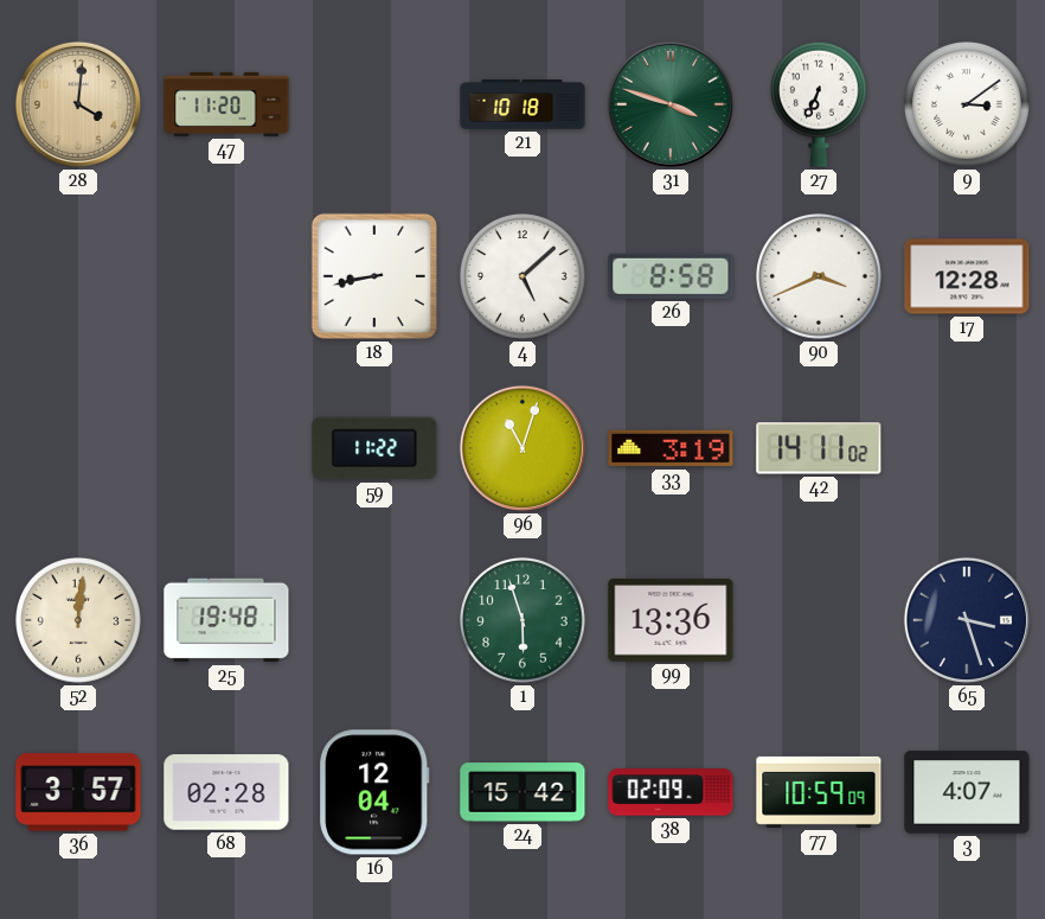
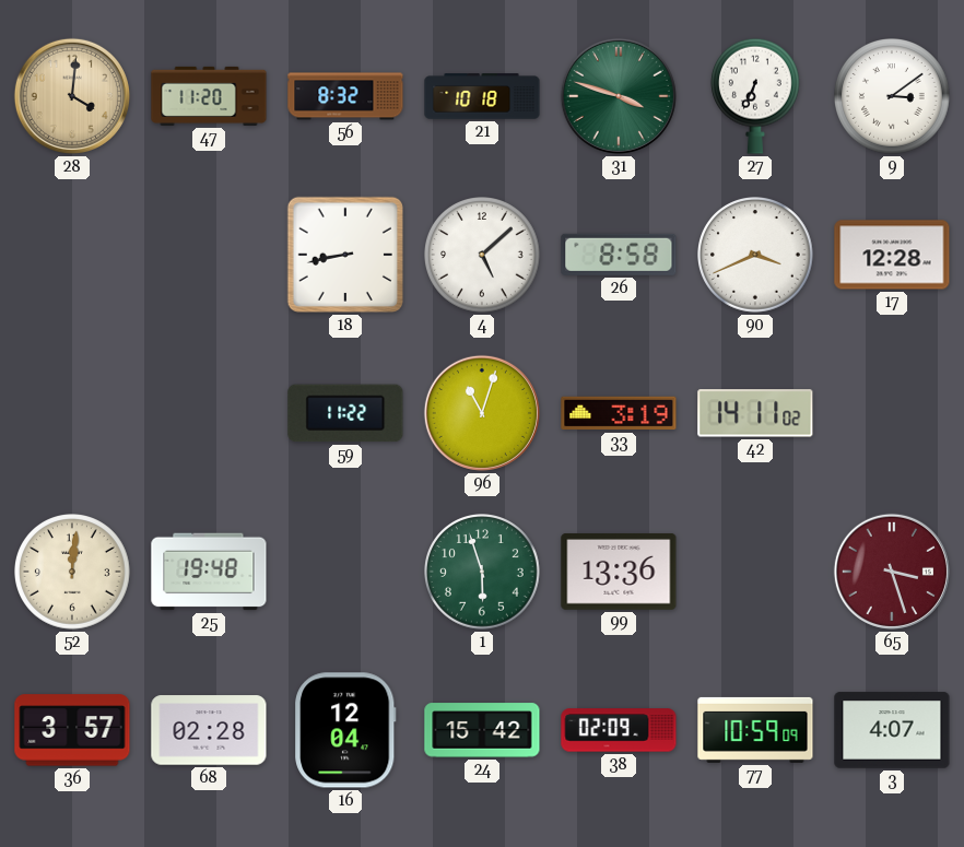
56: none -> 8:32
65 dial: navy -> burgundy
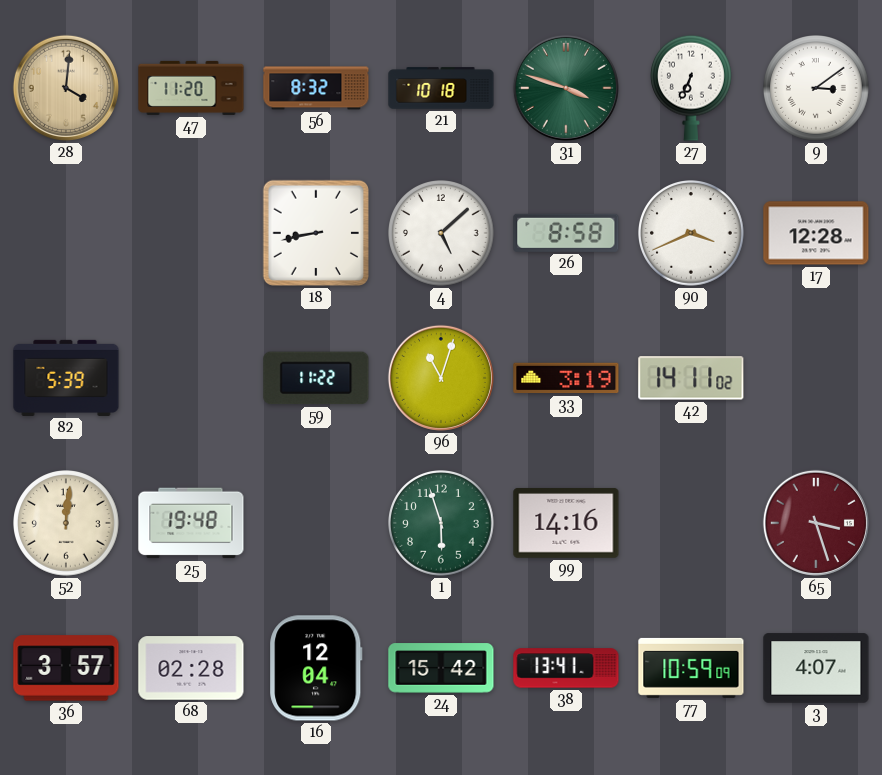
82: none -> 5:39
99: 13:36 -> 14:16
38: 02:09 -> 13:41
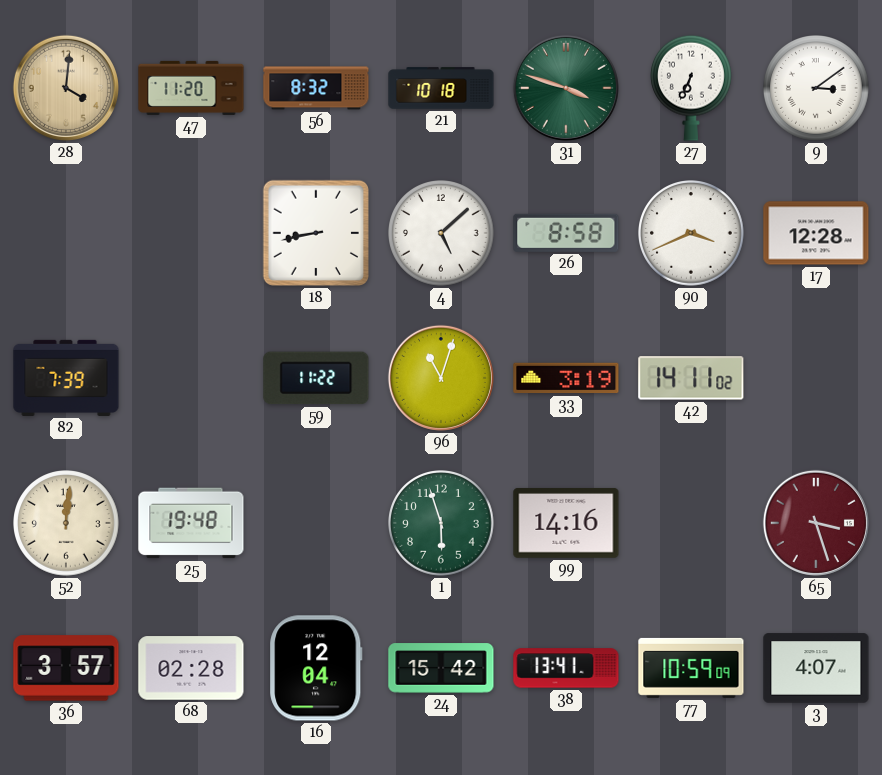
82: 5:39 -> 7:39
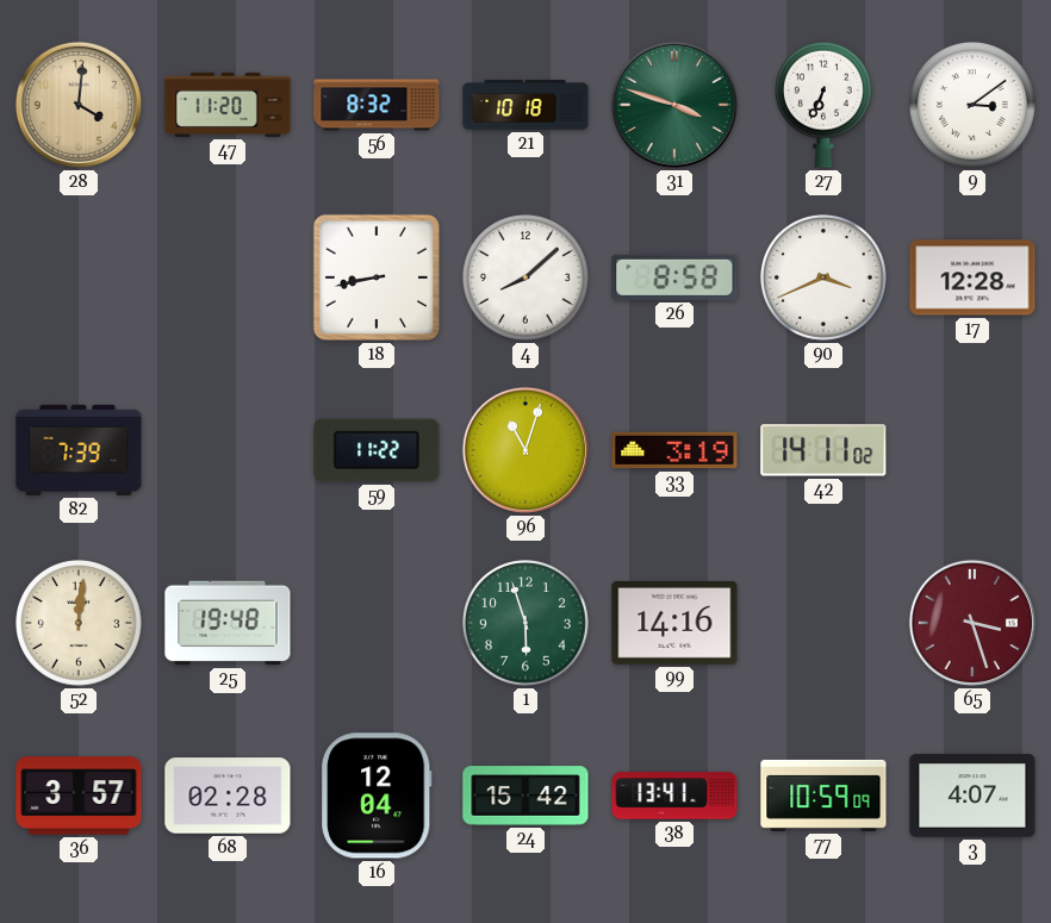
4: 5:08 -> 8:08
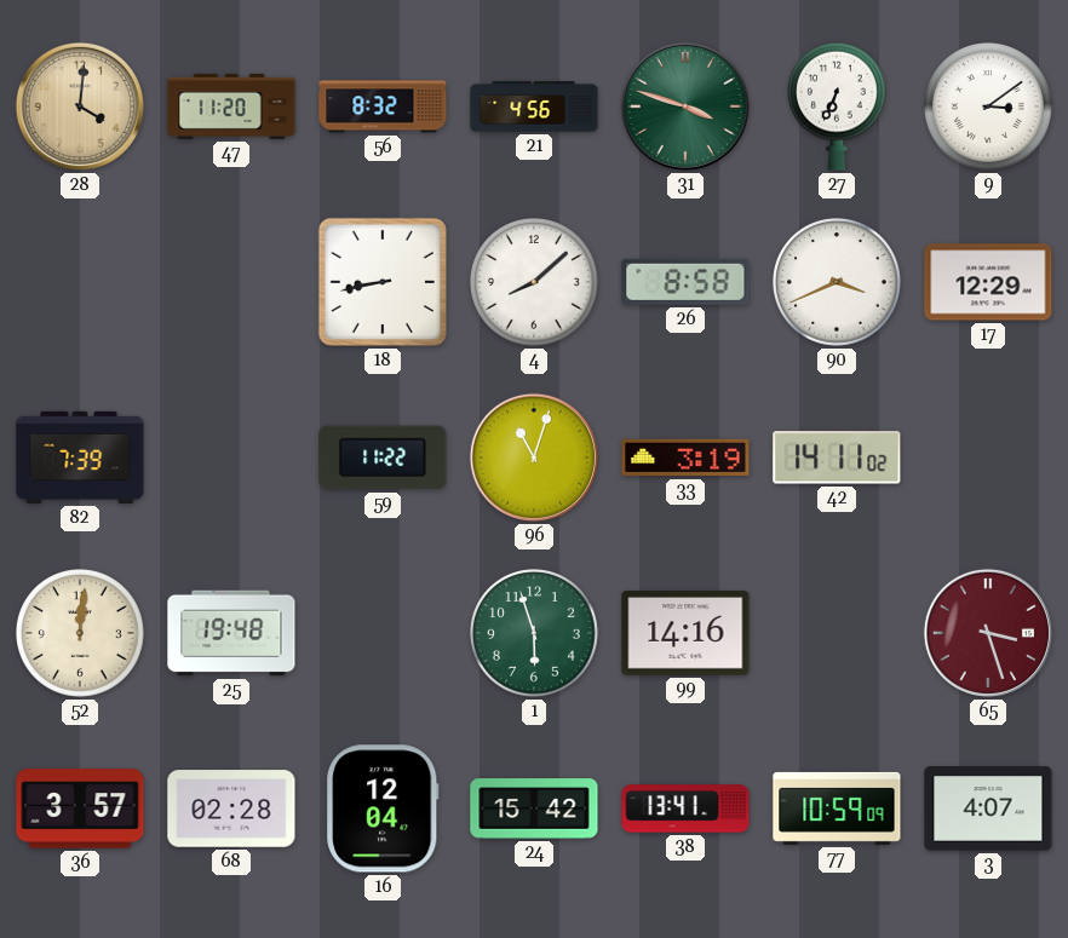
21: 10:18 -> 4:56
17: 12:28 -> 12:29
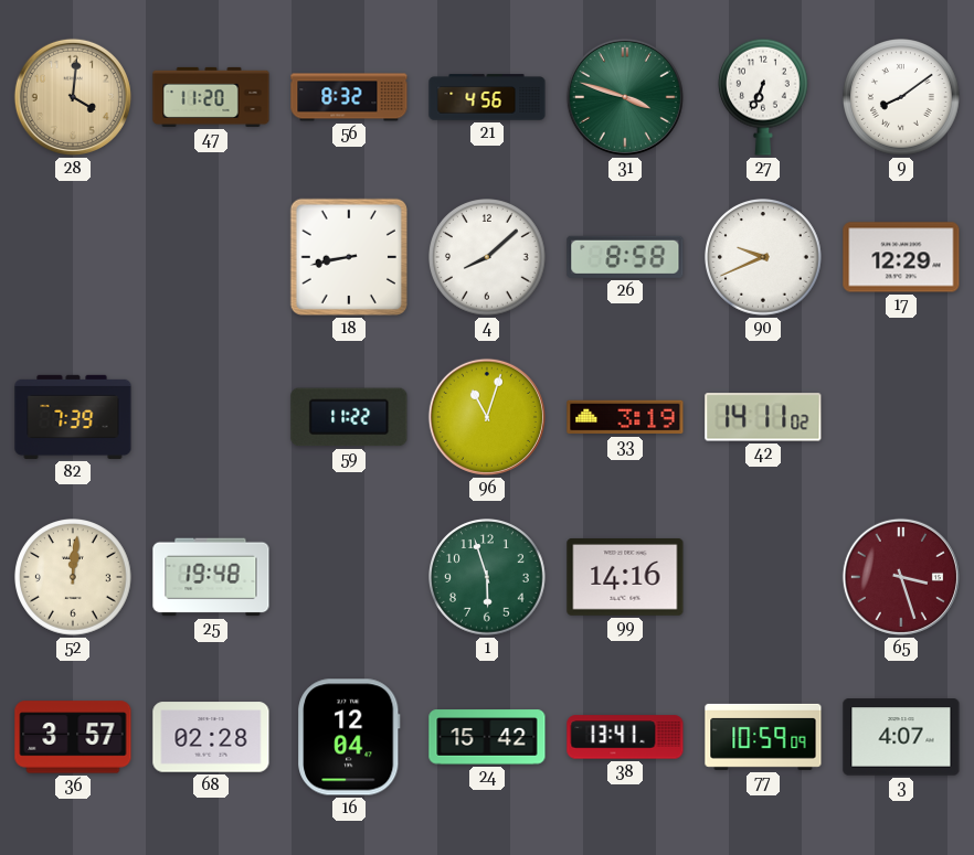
9: 3:09 -> 8:09
90: 3:41 -> 9:41
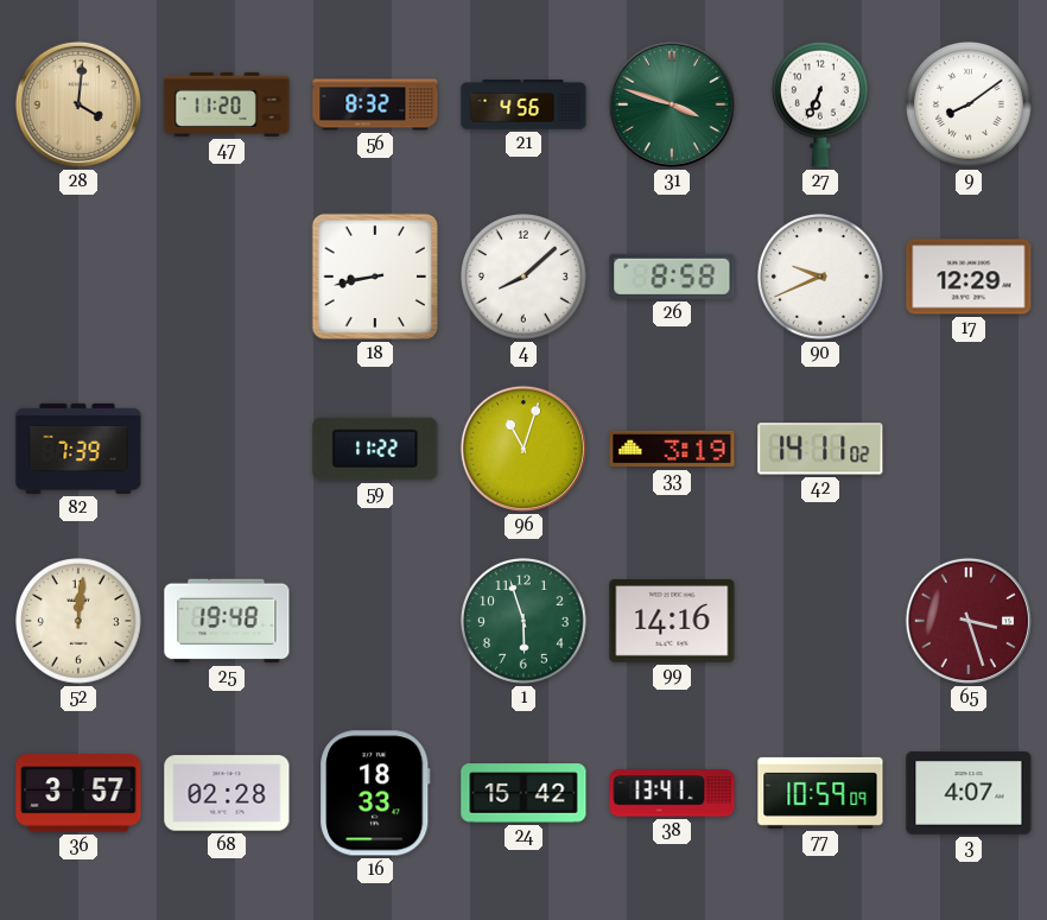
16: 12:04 -> 18:33
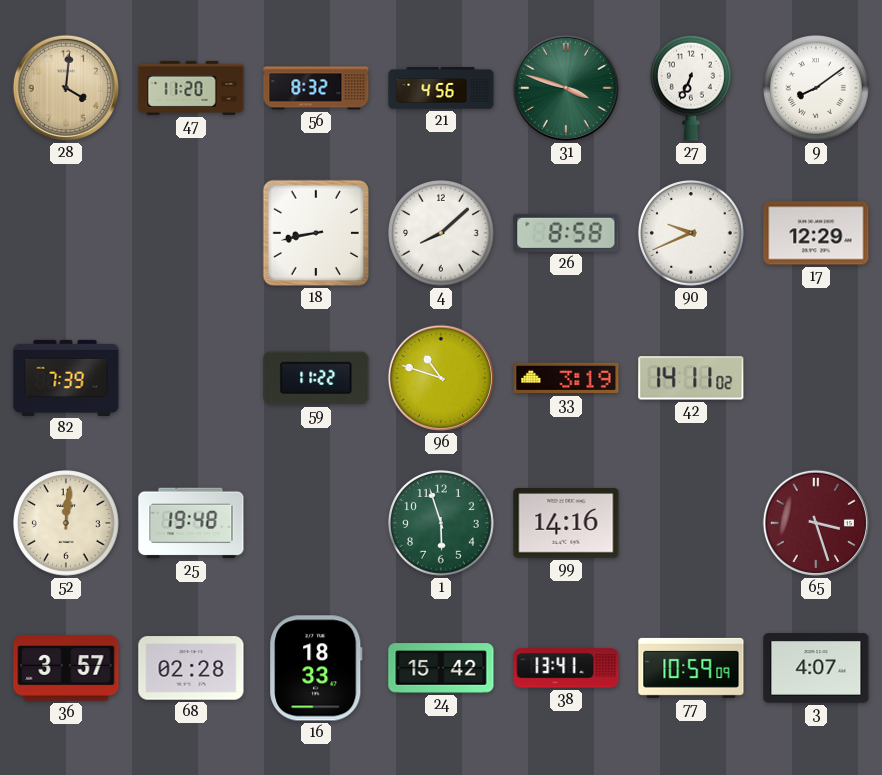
96: 11:03 -> 10:48
